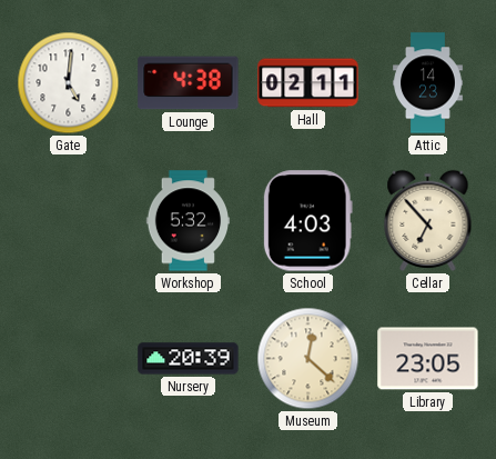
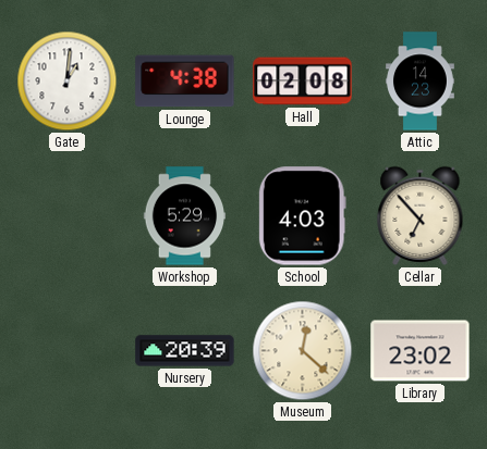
Gate: 5:01 -> 1:01
Hall: 02:11 -> 02:08
Workshop: 5:32 -> 5:29
Library: 23:05 -> 23:02
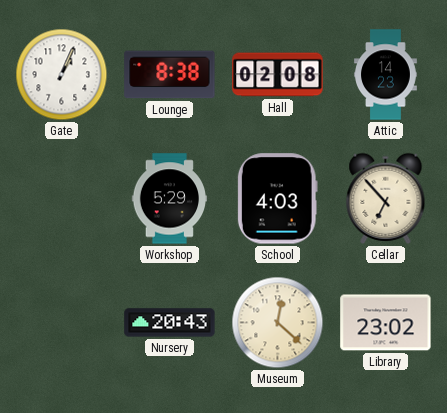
Gate: 1:01 -> 1:04
Lounge: 4:38 -> 8:38
Nursery: 20:39 -> 20:43
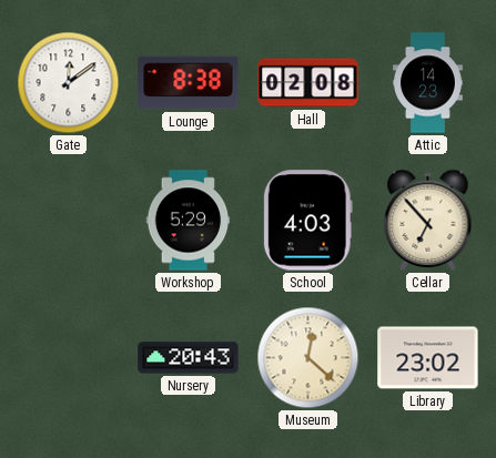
Gate: 1:04 -> 12:09
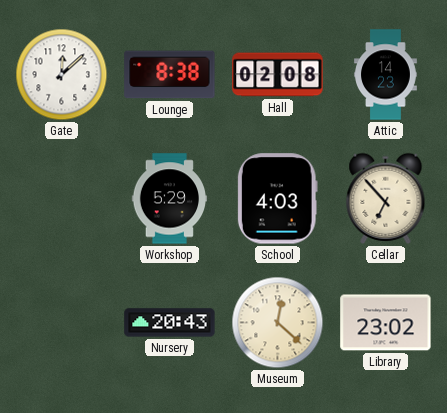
Gate: 12:09 -> 12:08
